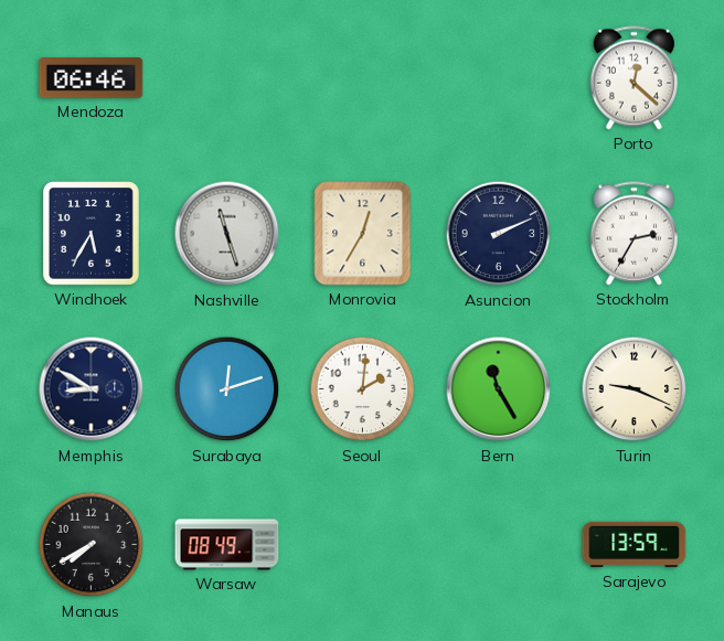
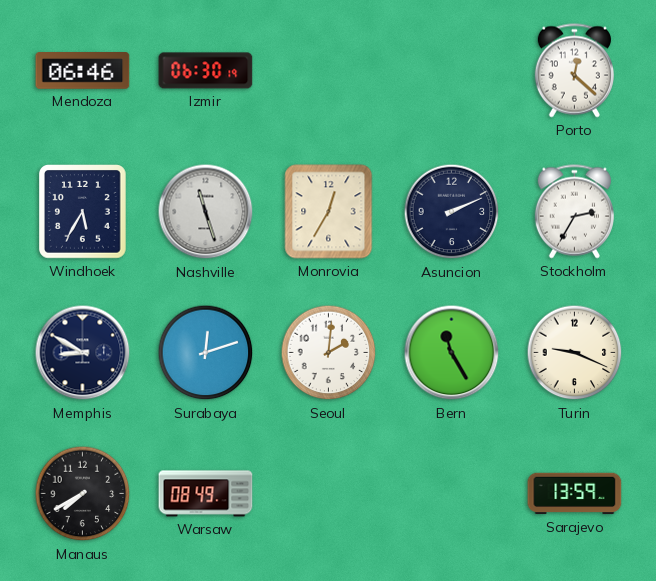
Izmir: none -> 06:30
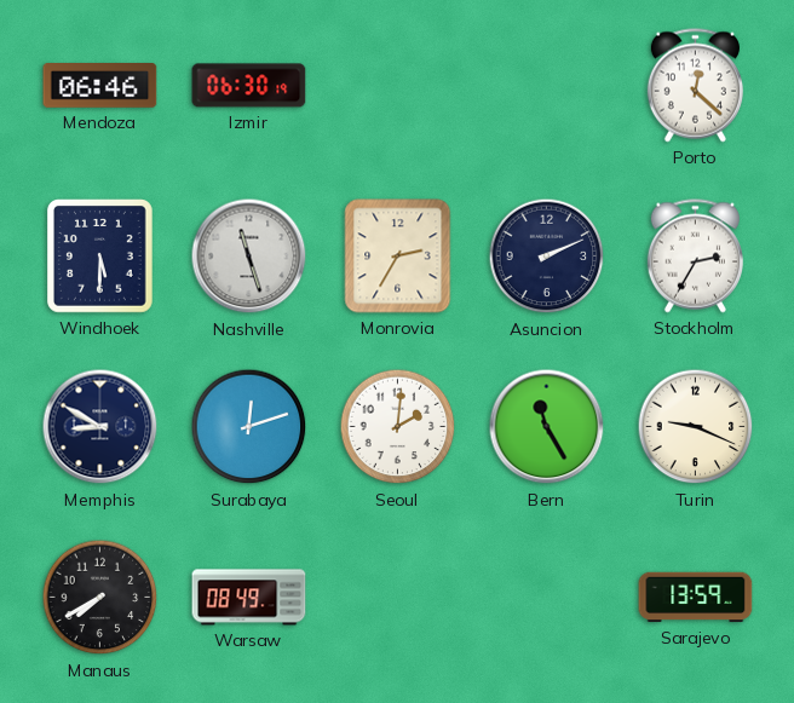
Windhoek: 5:35 -> 5:30
Monrovia: 12:35 -> 2:35
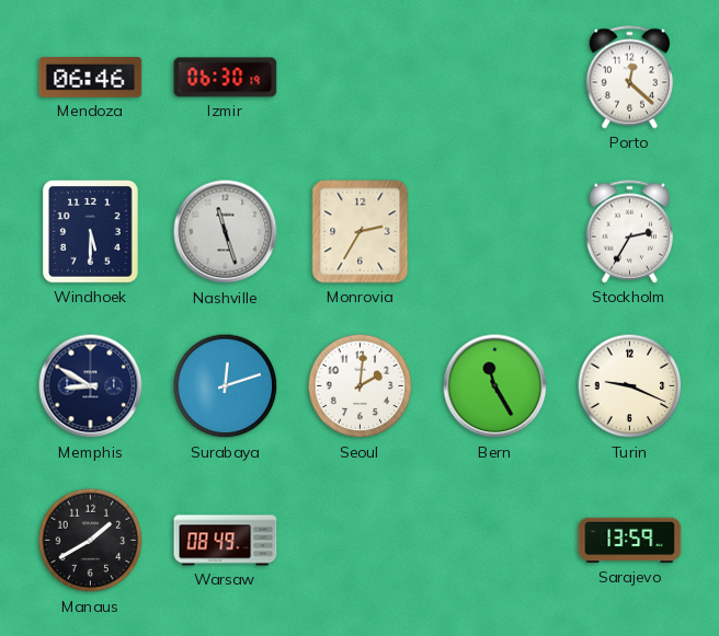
Asuncion: 2:11 -> none
Manaus: 7:40 -> 1:40
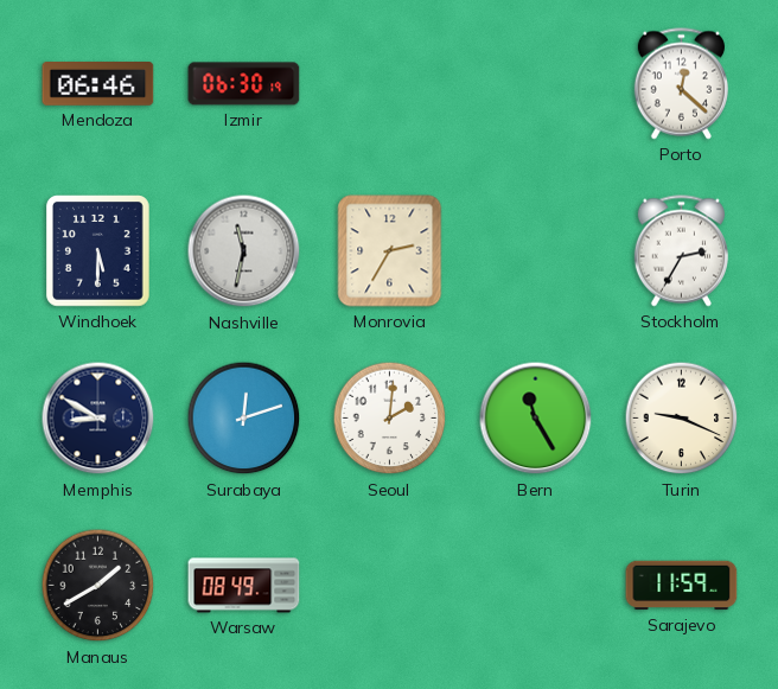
Nashville: 11:27 -> 11:32
Sarajevo: 13:59 -> 11:59
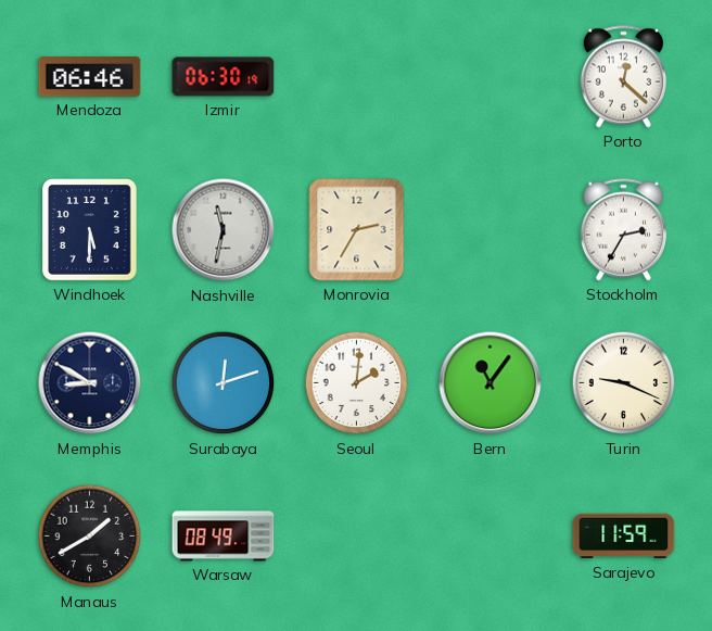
Bern: 11:25 -> 11:06
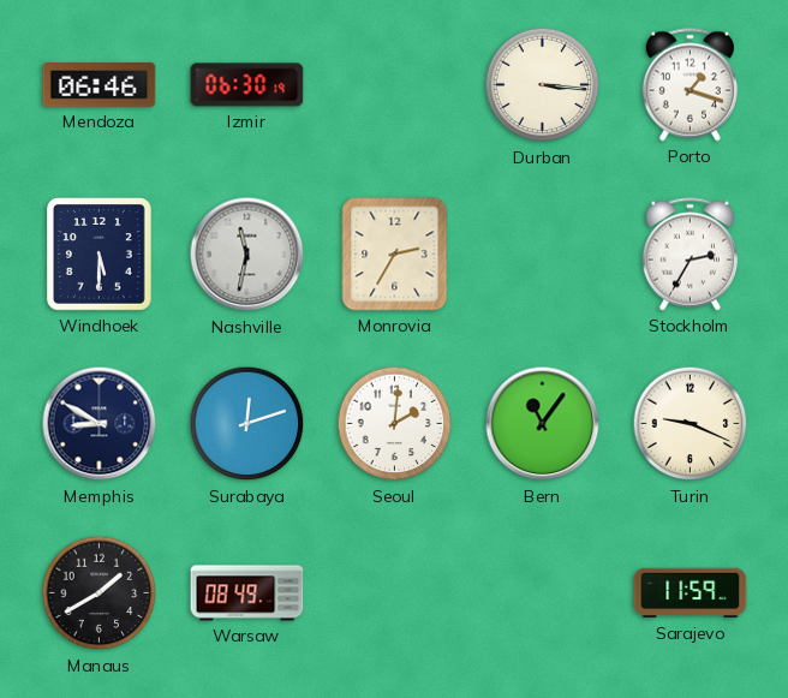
Durban: none -> 3:16
Porto: 12:22 -> 1:18
